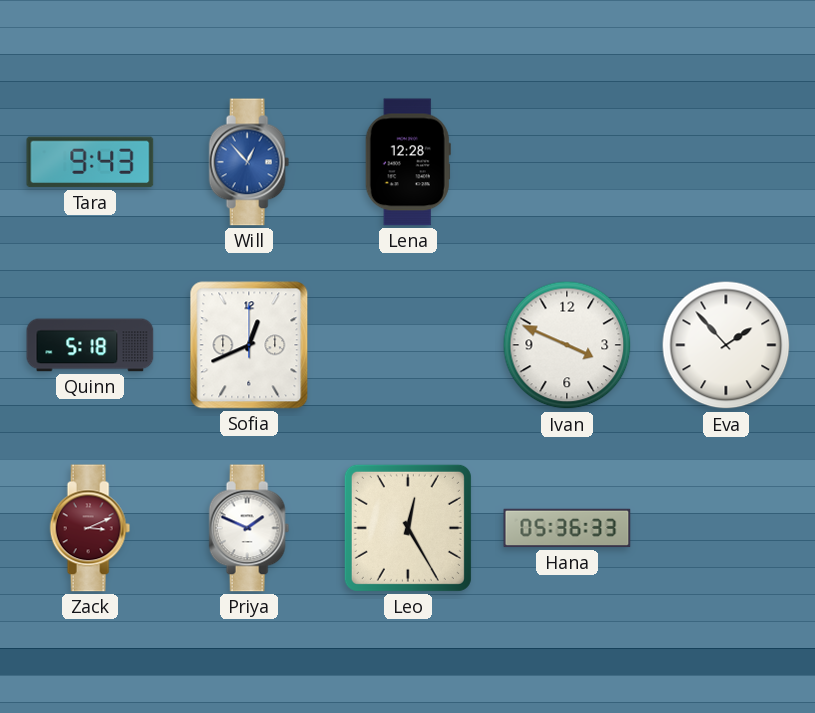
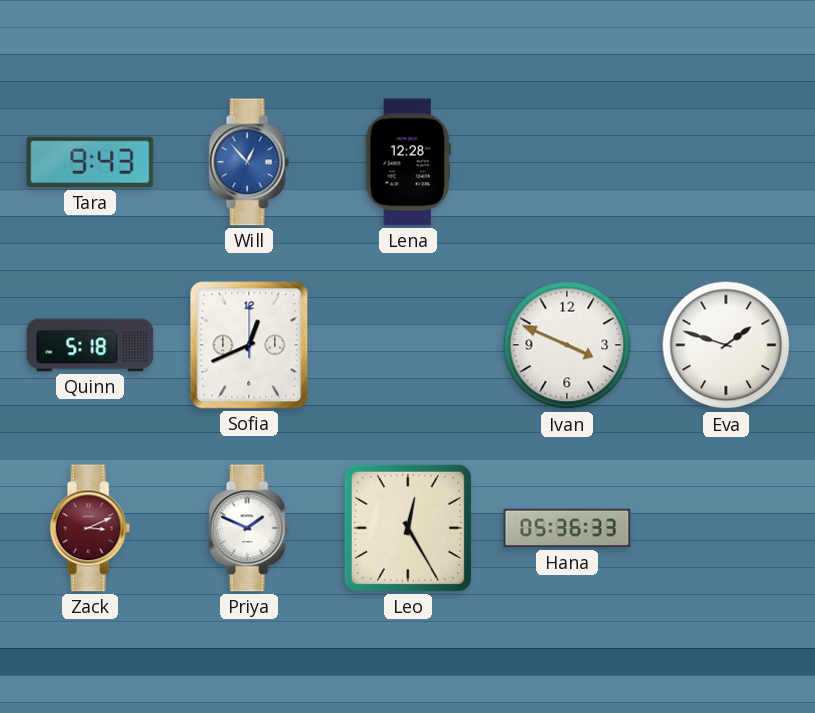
Eva: 1:53 -> 1:48
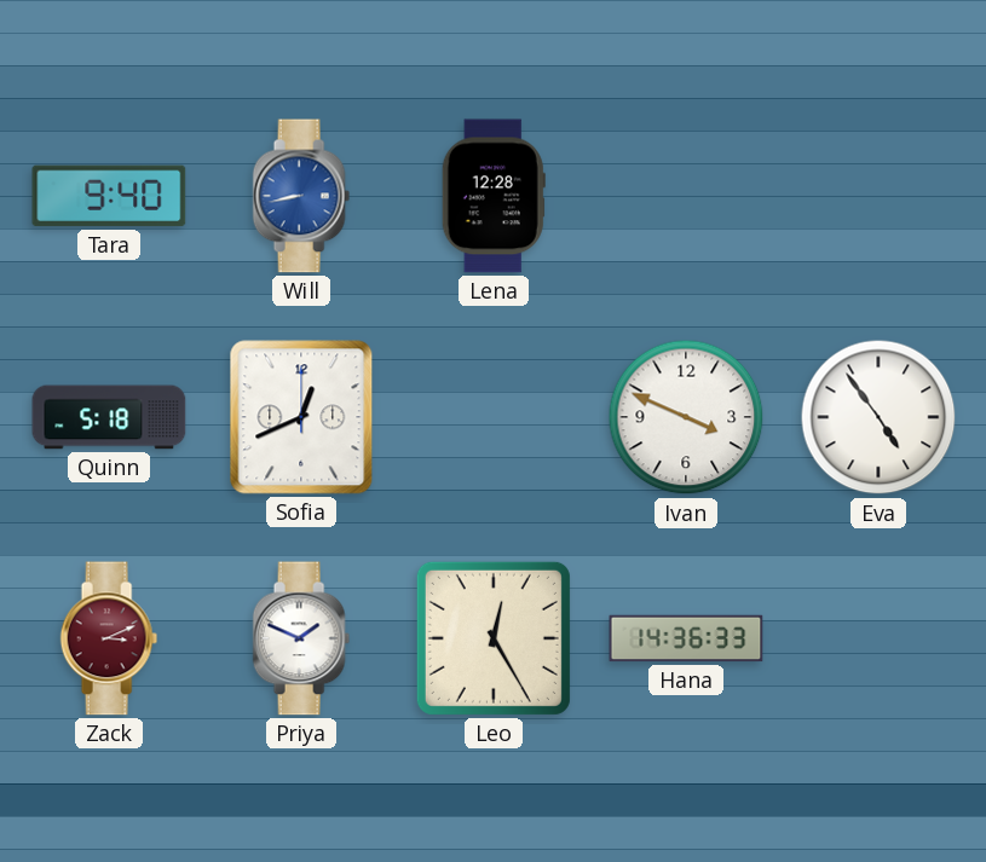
Tara: 9:43 -> 9:40
Will: 12:53 -> 8:43
Eva: 1:48 -> 4:54
Hana: 05:36 -> 14:36
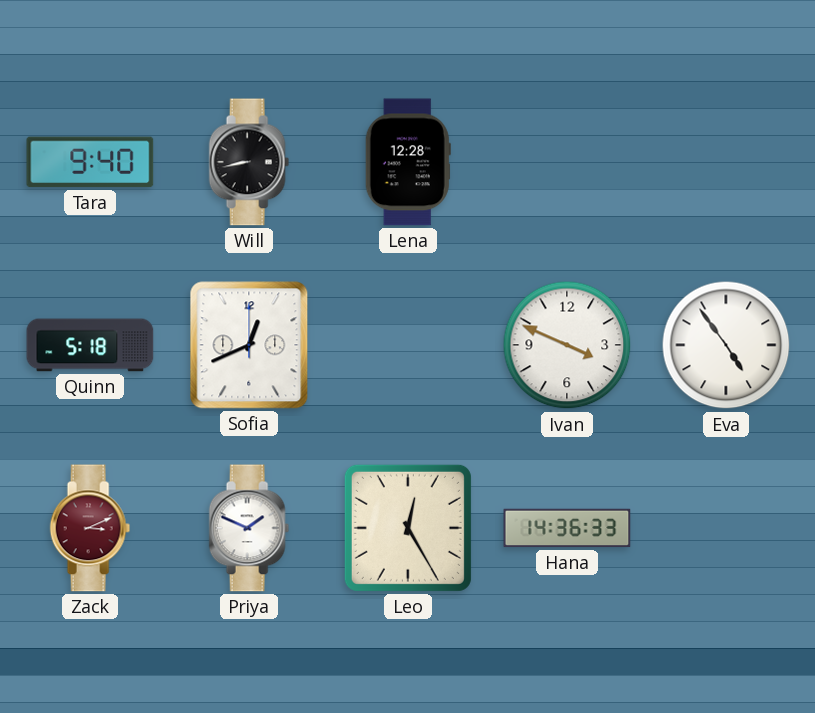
Will dial: blue -> black
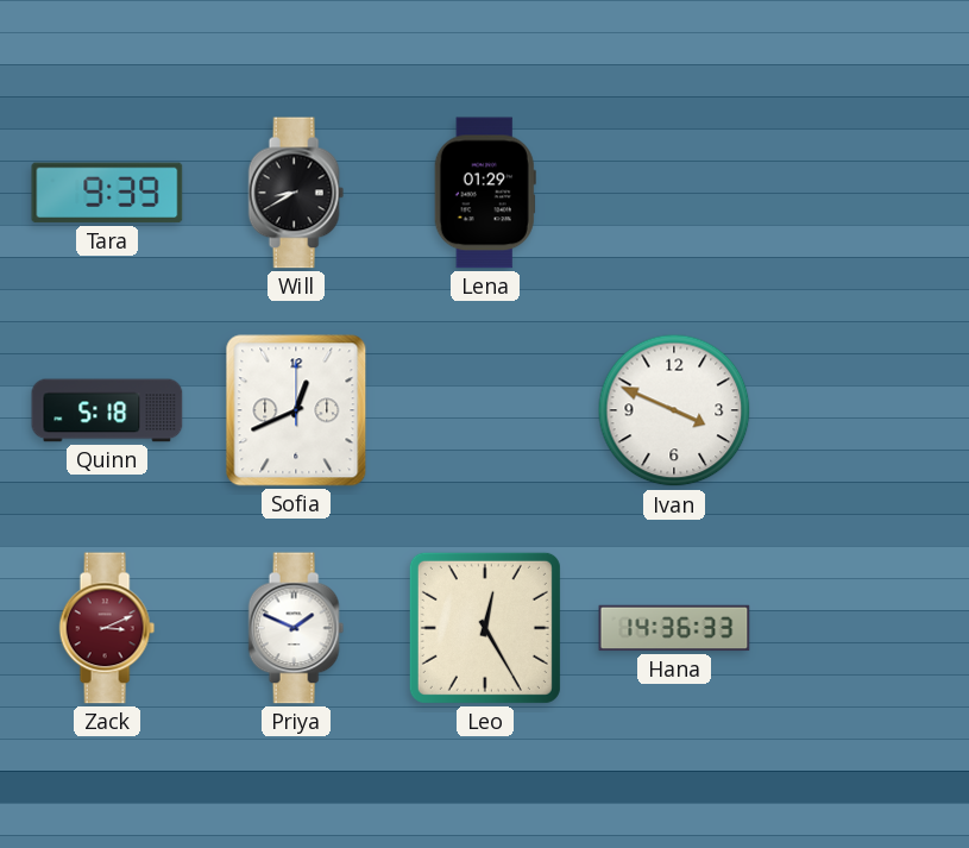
Tara: 9:40 -> 9:39
Will: 8:43 -> 8:40
Lena: 12:28 -> 01:29
Eva: 4:54 -> none
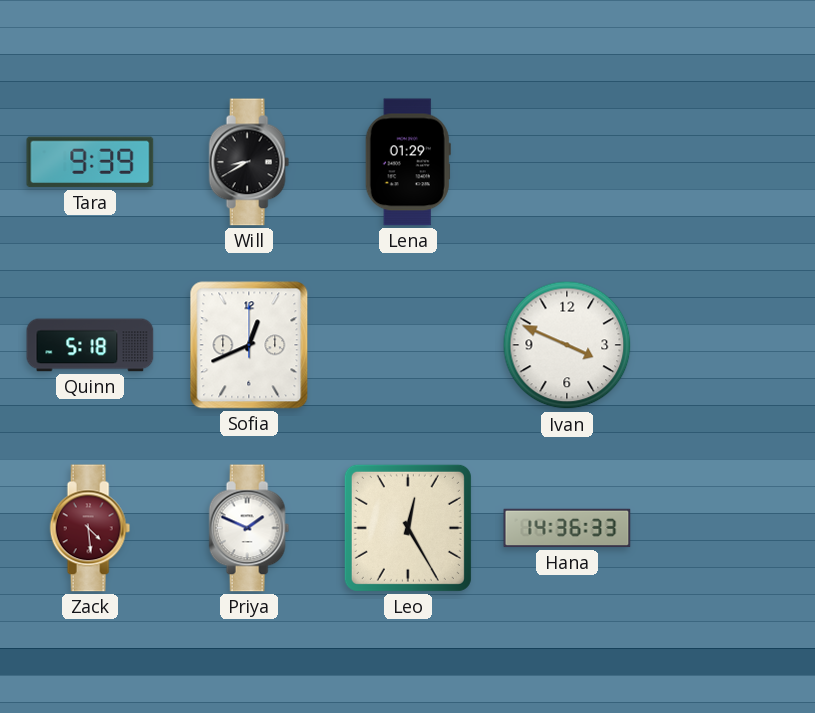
Zack: 3:11 -> 4:29
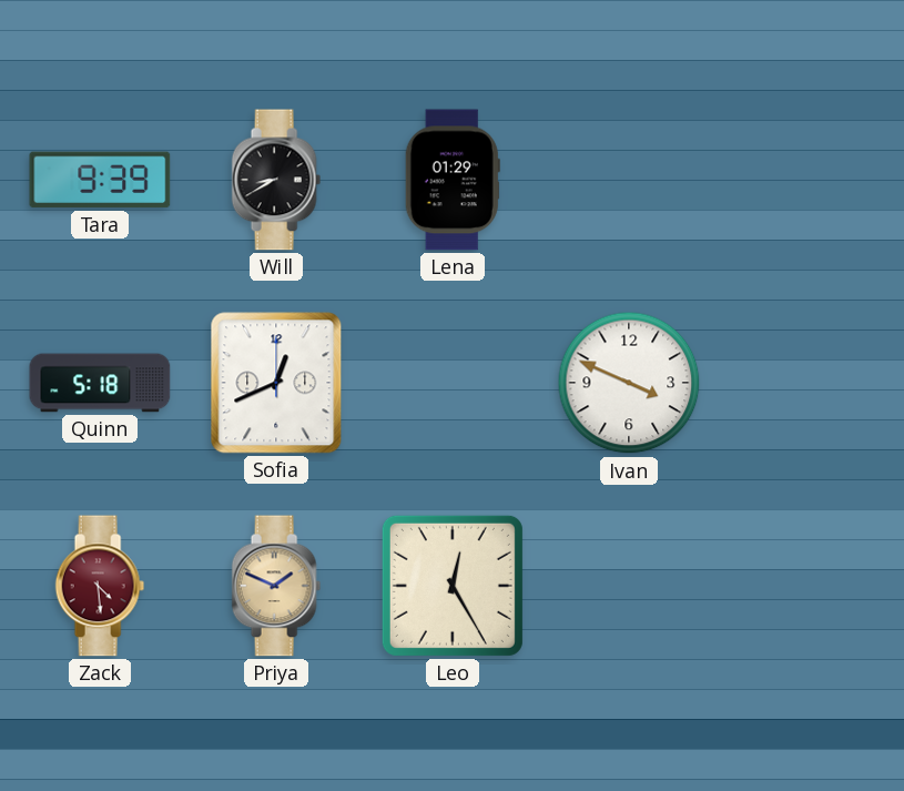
Priya dial: white -> champagne
Hana: 14:36 -> none
